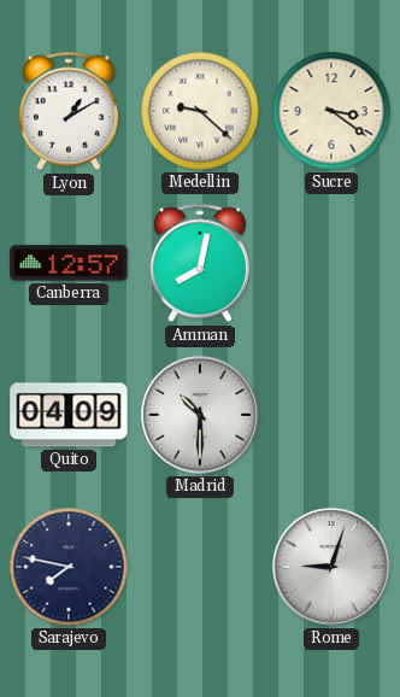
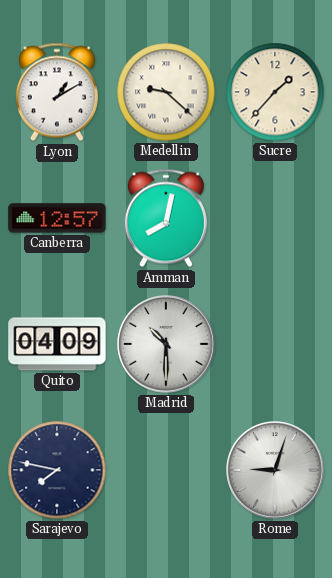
Sucre: 3:21 -> 1:37
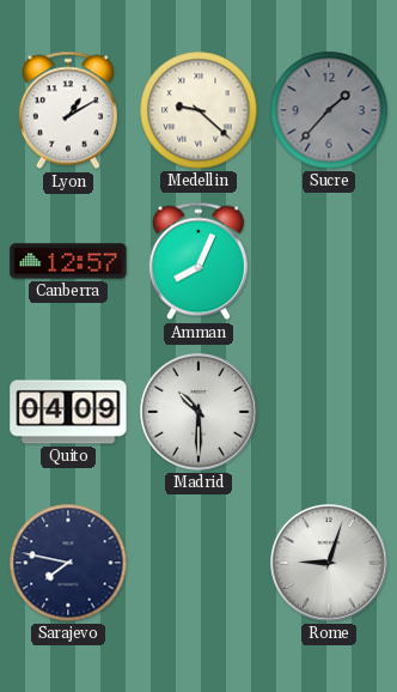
Sucre dial: cream -> grey
Amman: 8:02 -> 8:04
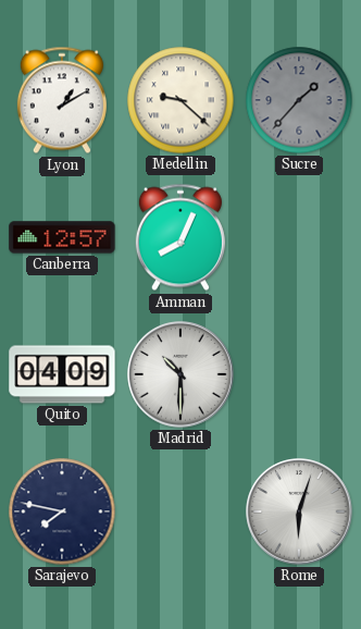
Rome: 9:03 -> 6:03
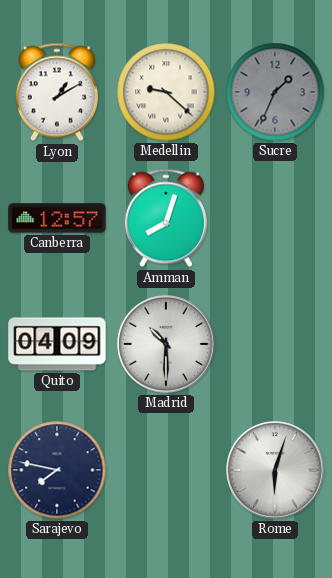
Sucre: 1:37 -> 1:34
Amman: 8:04 -> 8:03
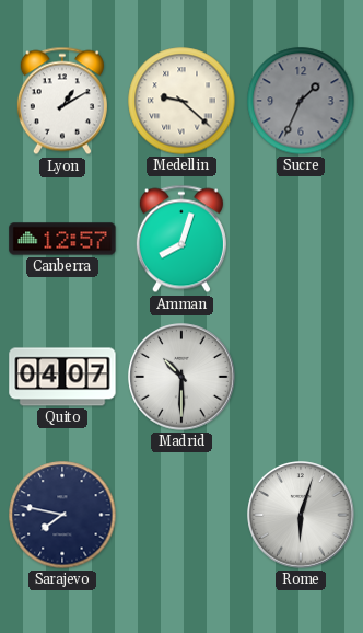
Quito: 04:09 -> 04:07
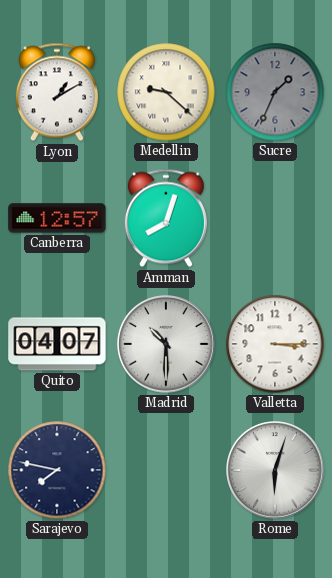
Valletta: none -> 3:15
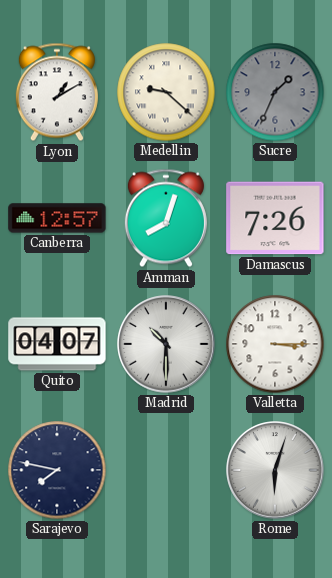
Damascus: none -> 7:26
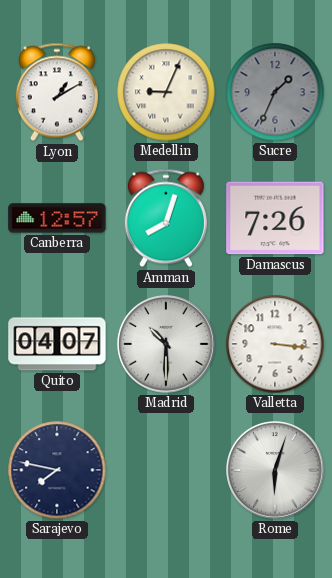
Medellin: 9:22 -> 9:04
Valletta: 3:15 -> 3:16
